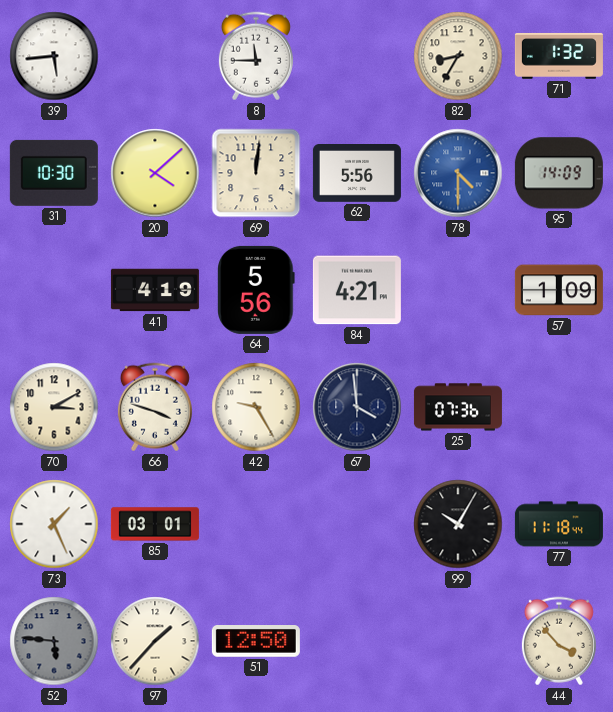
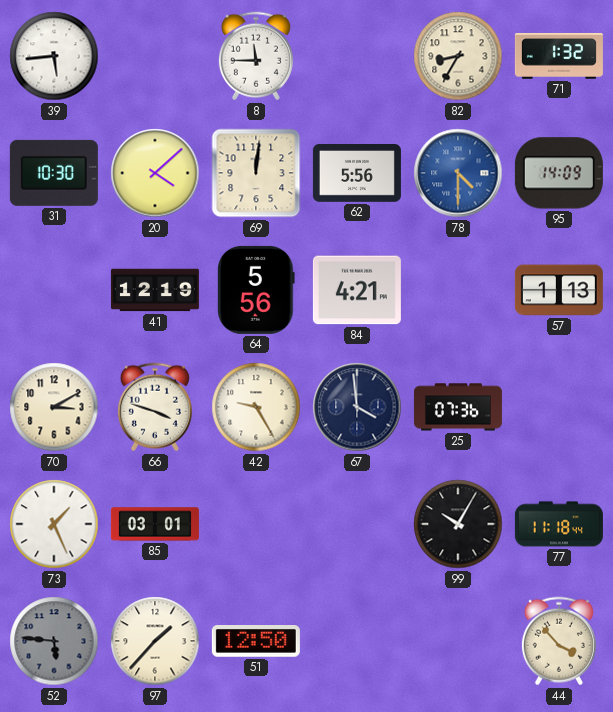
41: 4:19 -> 12:19
57: 1:09 -> 1:13
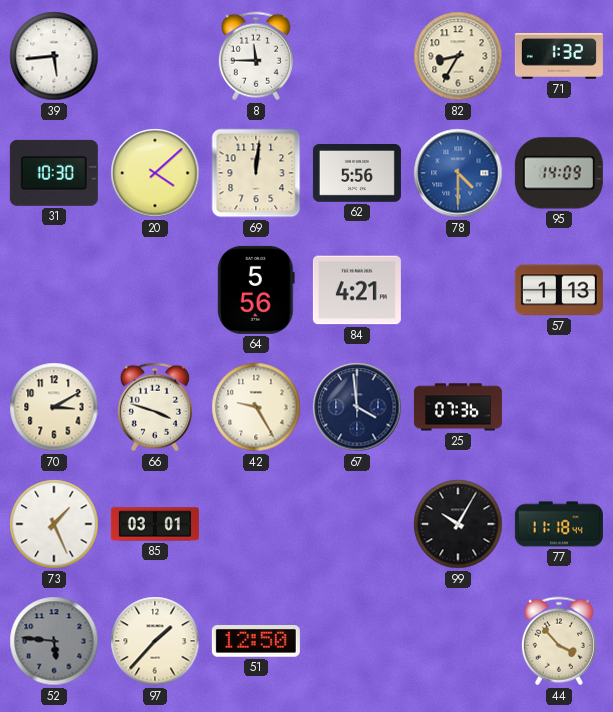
41: 12:19 -> none
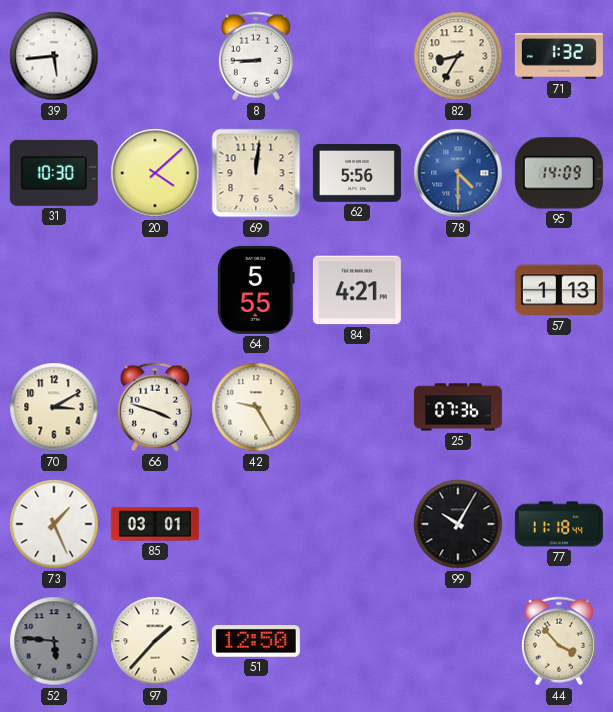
8: 11:45 -> 8:45
64: 5:56 -> 5:55
67: 3:59 -> none
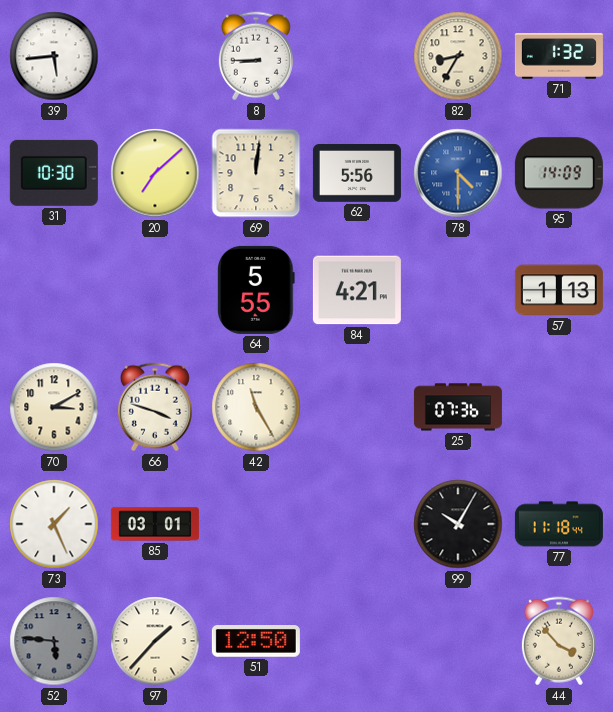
20: 4:08 -> 7:08
42: 9:25 -> 11:25
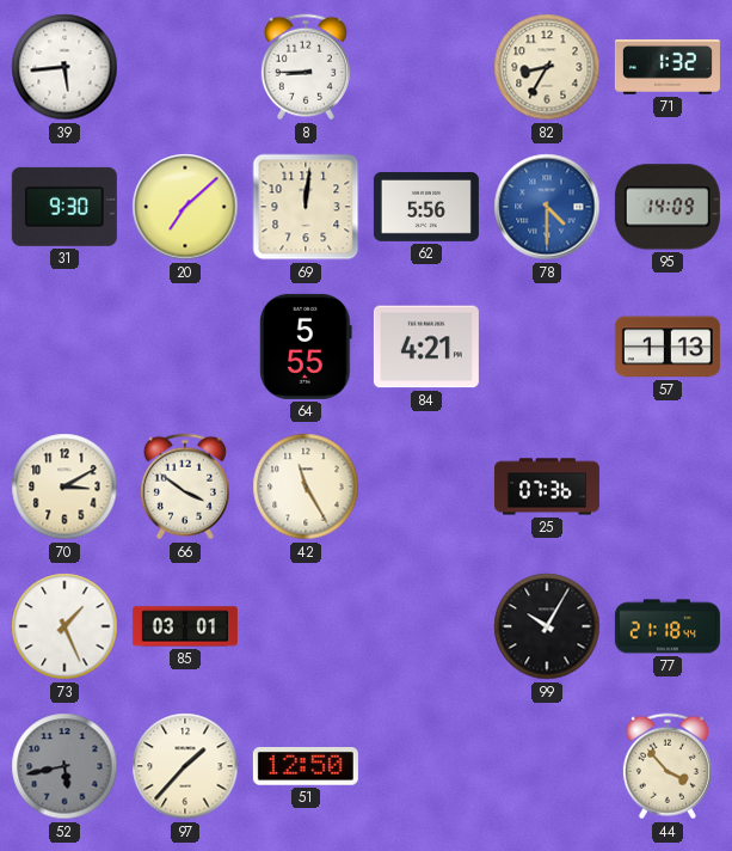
31: 10:30 -> 9:30
66: 3:48 -> 3:51
77: 11:18 -> 21:18
52: 5:46 -> 5:43
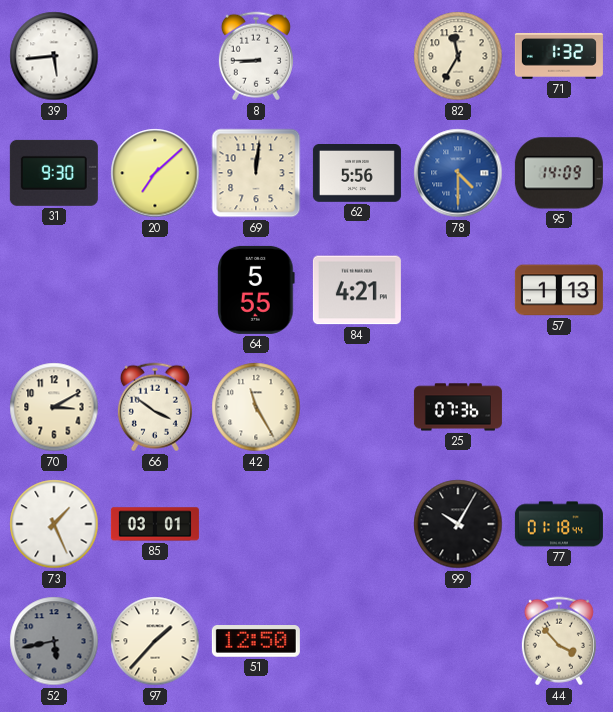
82: 8:35 -> 11:35
77: 21:18 -> 01:18
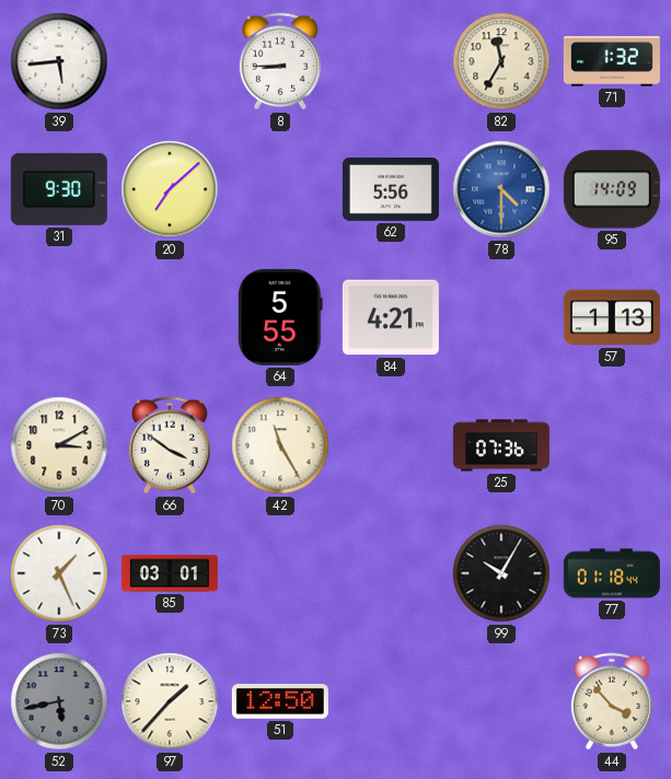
69: 12:01 -> none
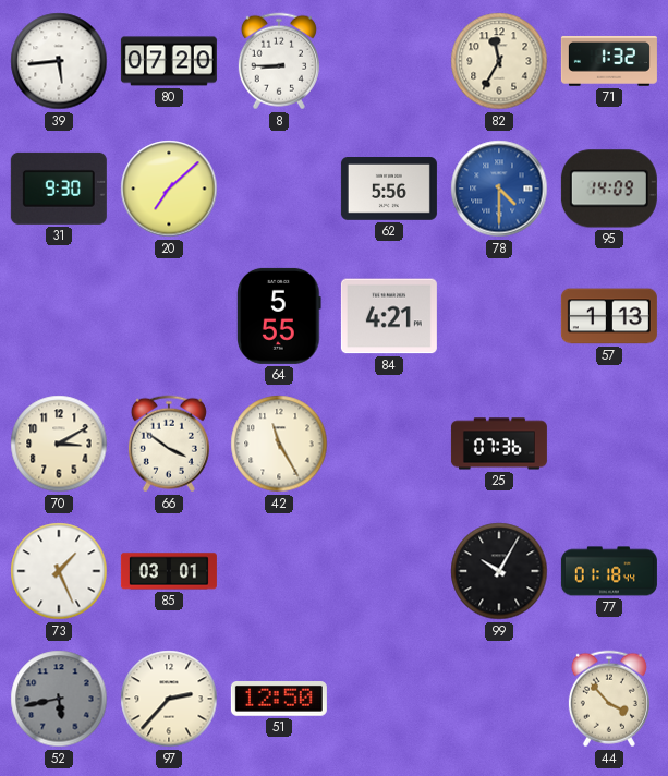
80: none -> 07:20
97: 1:37 -> 2:37
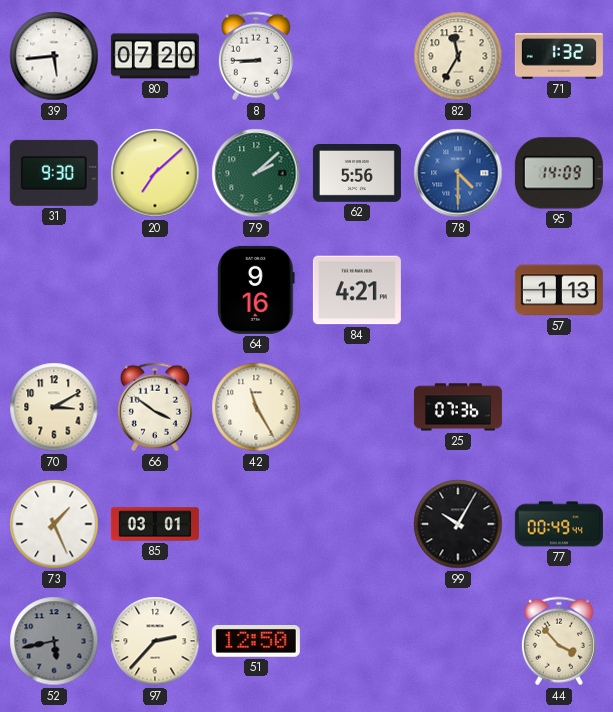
79: none -> 2:08
64: 5:55 -> 9:16
77: 01:18 -> 00:49
